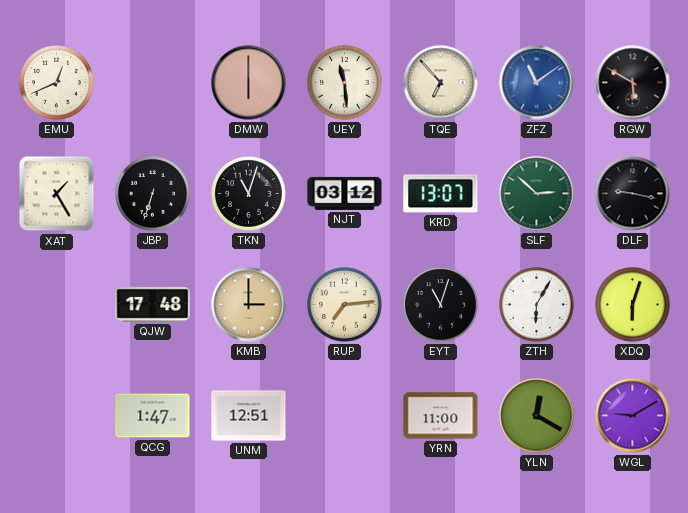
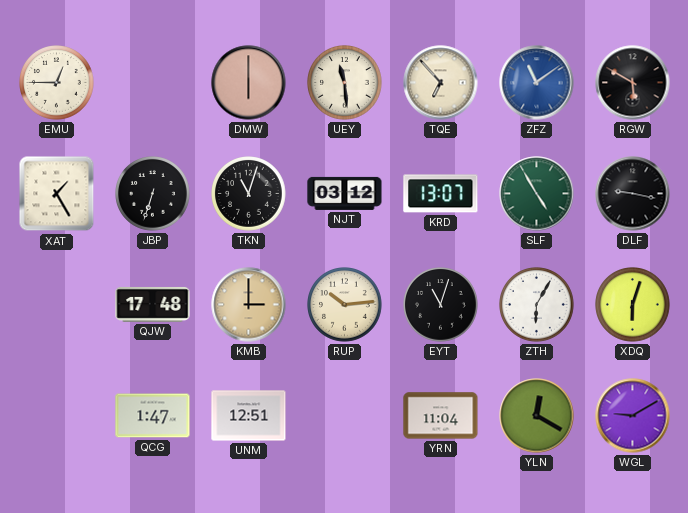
EMU: 12:41 -> 12:45
SLF: 2:52 -> 4:55
RUP: 7:14 -> 10:14
YRN: 11:00 -> 11:04
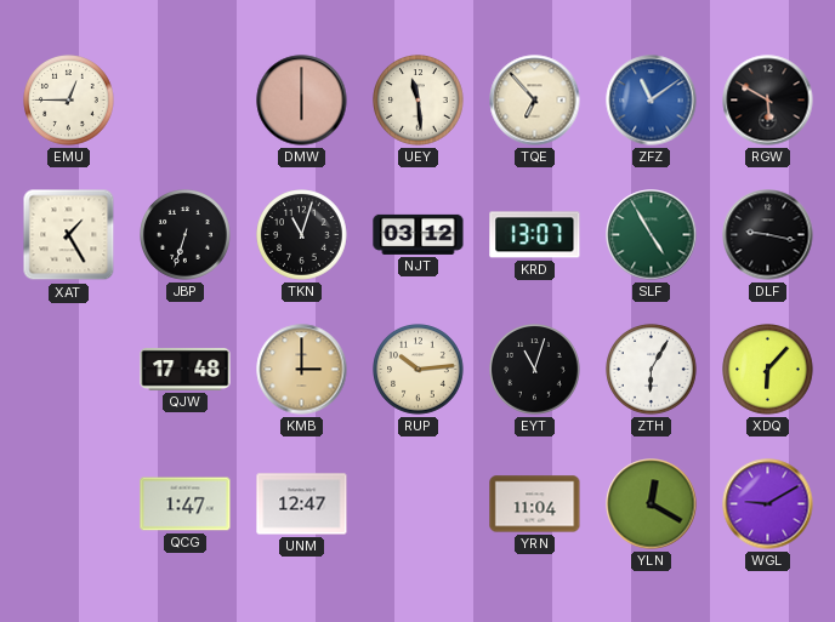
XDQ: 6:03 -> 6:07
UNM: 12:51 -> 12:47
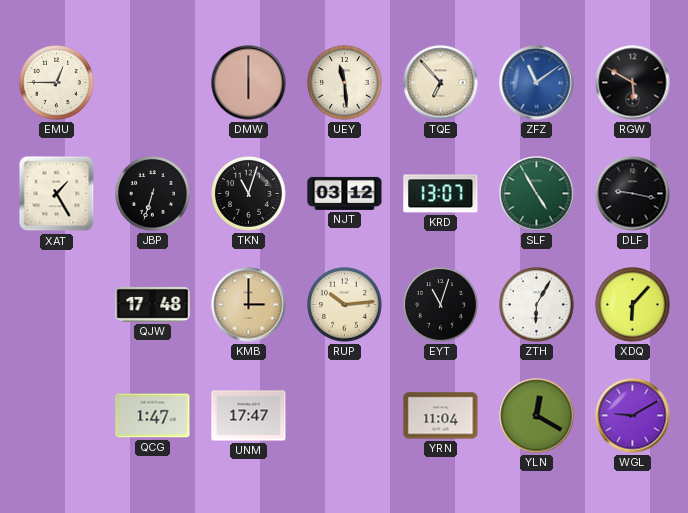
UNM: 12:47 -> 17:47
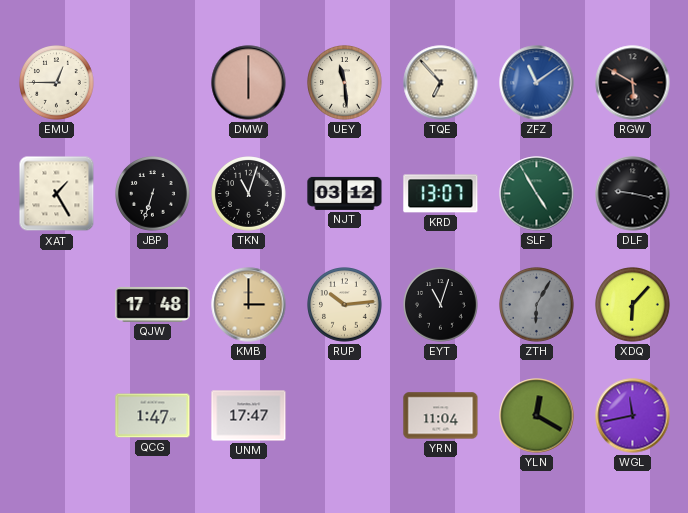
ZTH dial: white -> grey
WGL: 9:10 -> 11:43
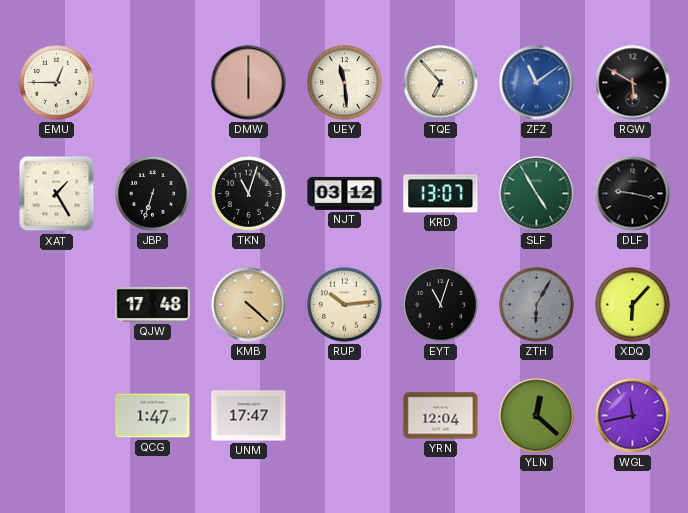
KMB: 3:00 -> 4:22
YRN: 11:04 -> 12:04
YLN: 12:20 -> 12:22
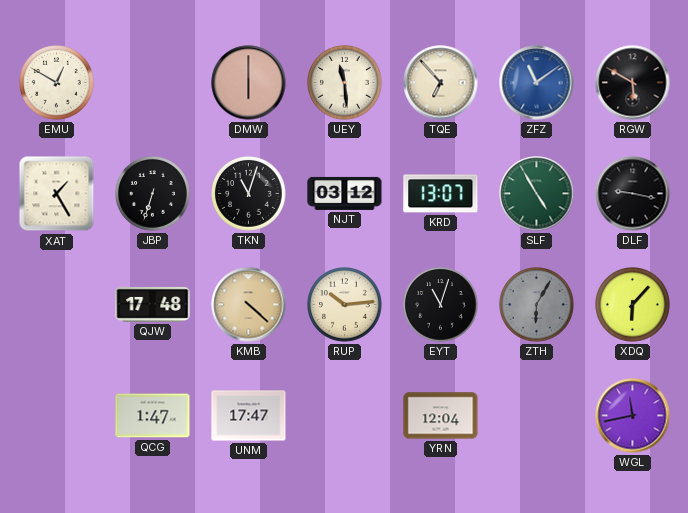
EMU: 12:45 -> 12:50
YLN: 12:22 -> none
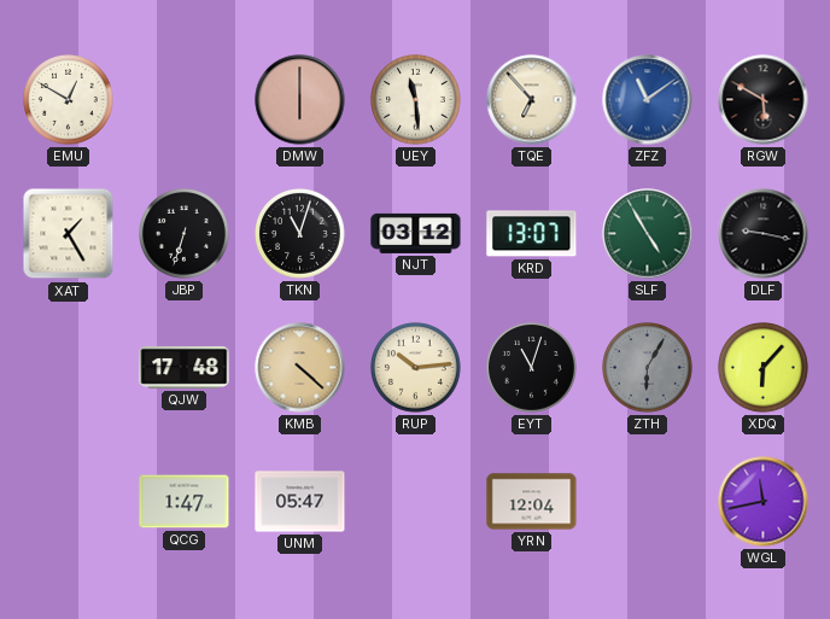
UNM: 17:47 -> 05:47
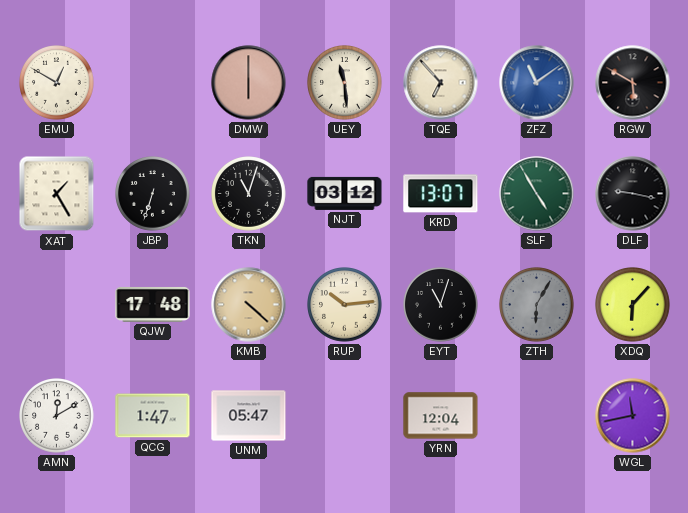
AMN: none -> 12:10
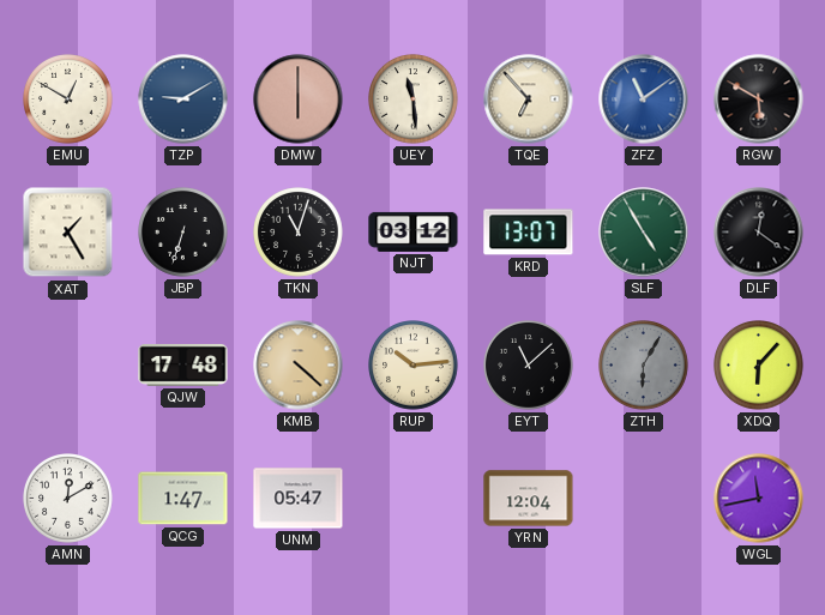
TZP: none -> 9:10
DLF: 9:17 -> 12:21
EYT: 11:03 -> 11:08
